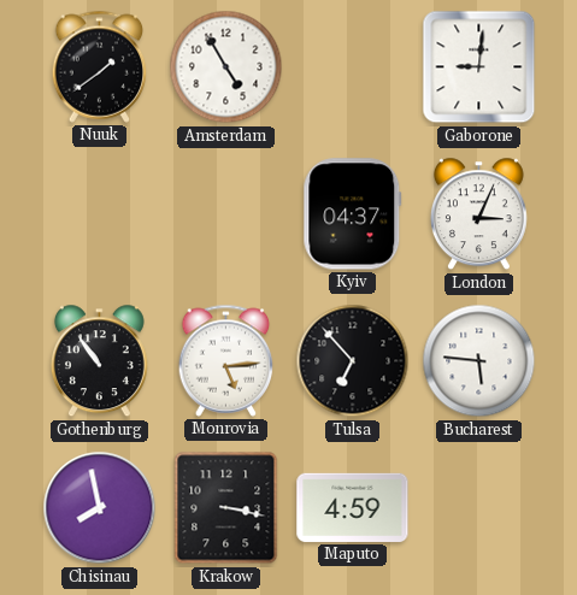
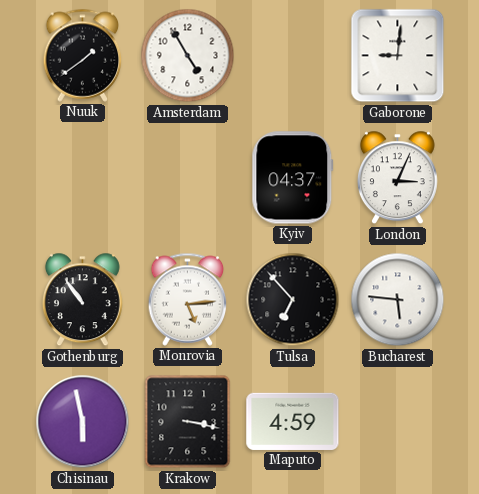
Chisinau: 7:58 -> 5:58
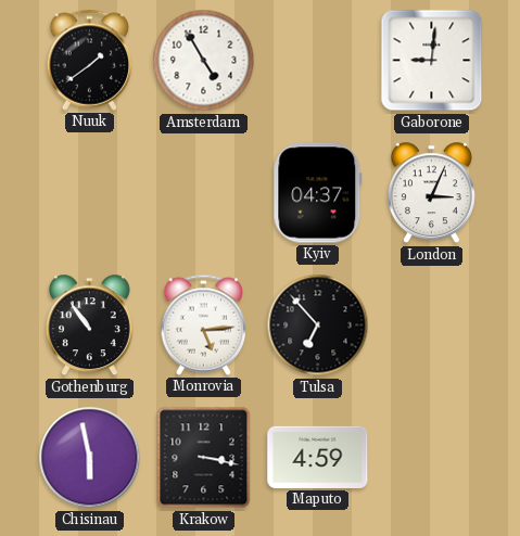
Bucharest: 5:46 -> none
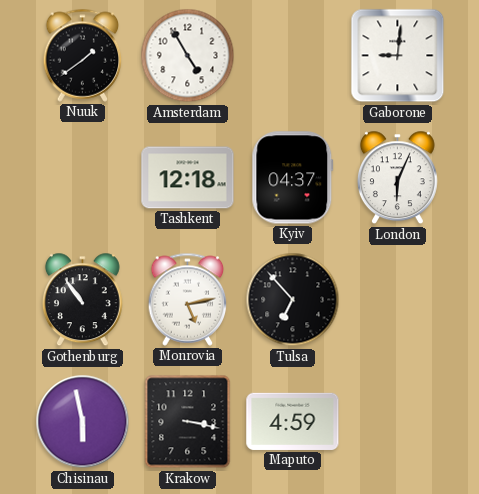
Tashkent: none -> 12:18
London: 3:04 -> 6:04
Monrovia: 5:14 -> 5:13
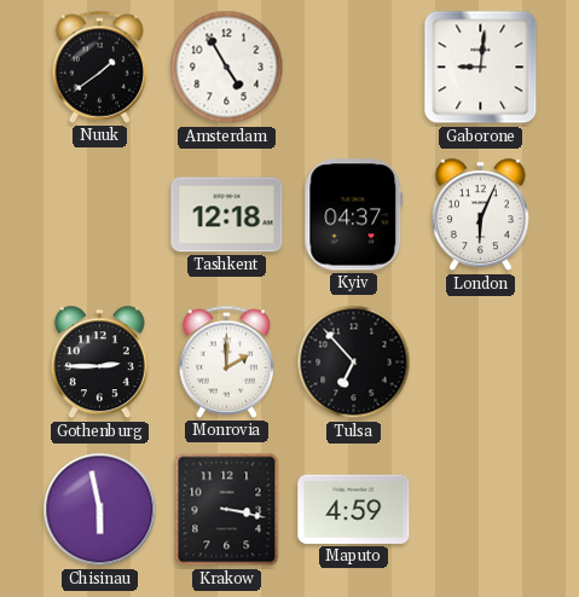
Gothenburg: 10:54 -> 2:45
Monrovia: 5:13 -> 2:00
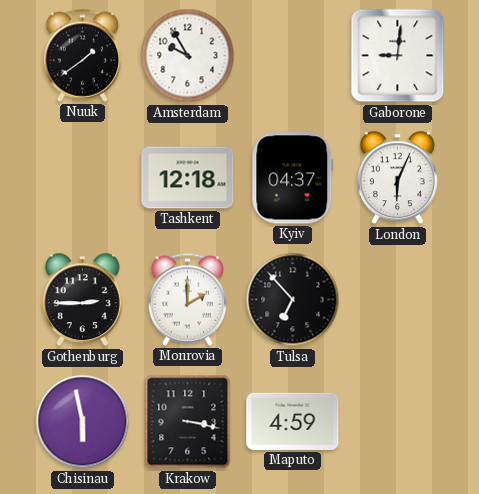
Amsterdam: 4:55 -> 9:55
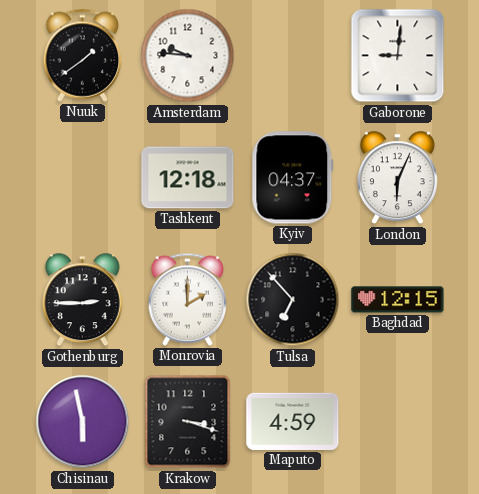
Amsterdam: 9:55 -> 9:46
Baghdad: none -> 12:15
Krakow: 3:17 -> 3:18
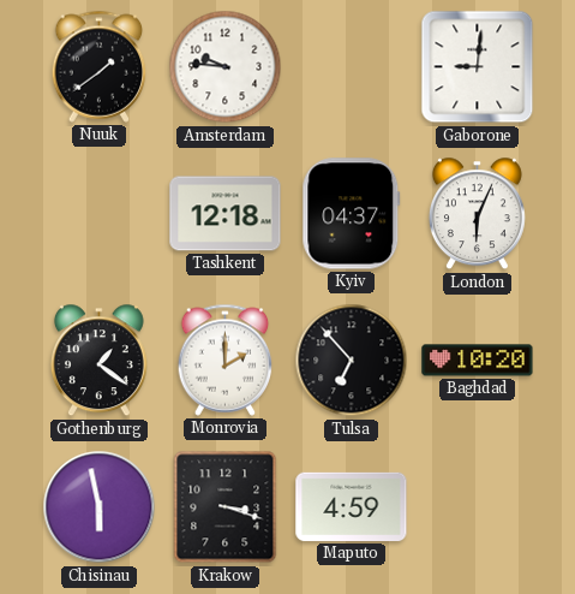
Gothenburg: 2:45 -> 1:21
Baghdad: 12:15 -> 10:20
